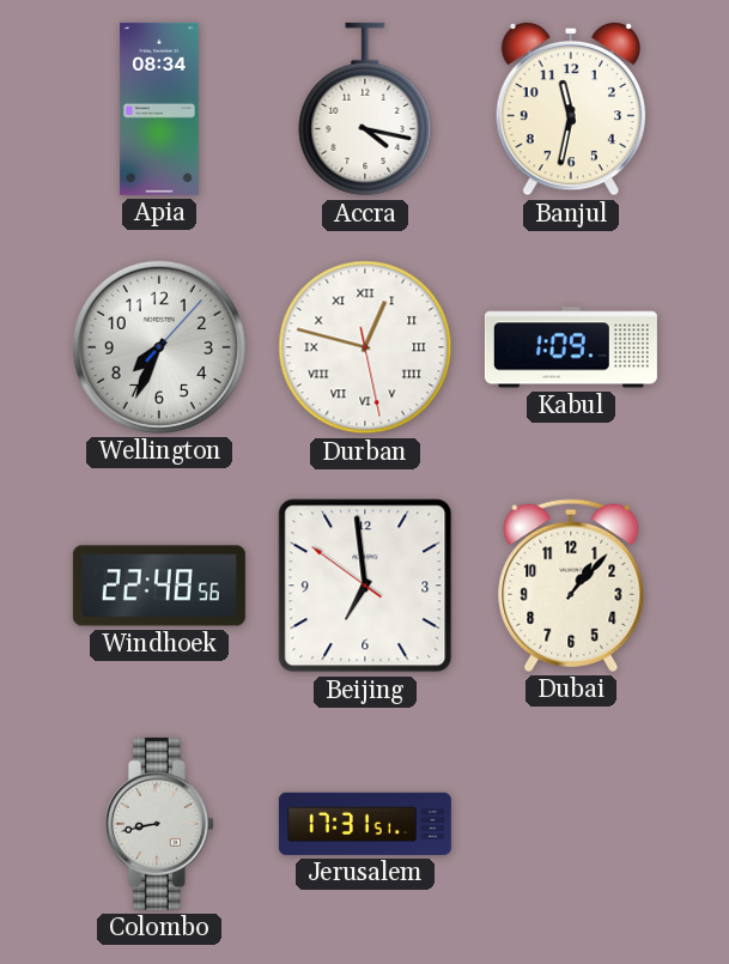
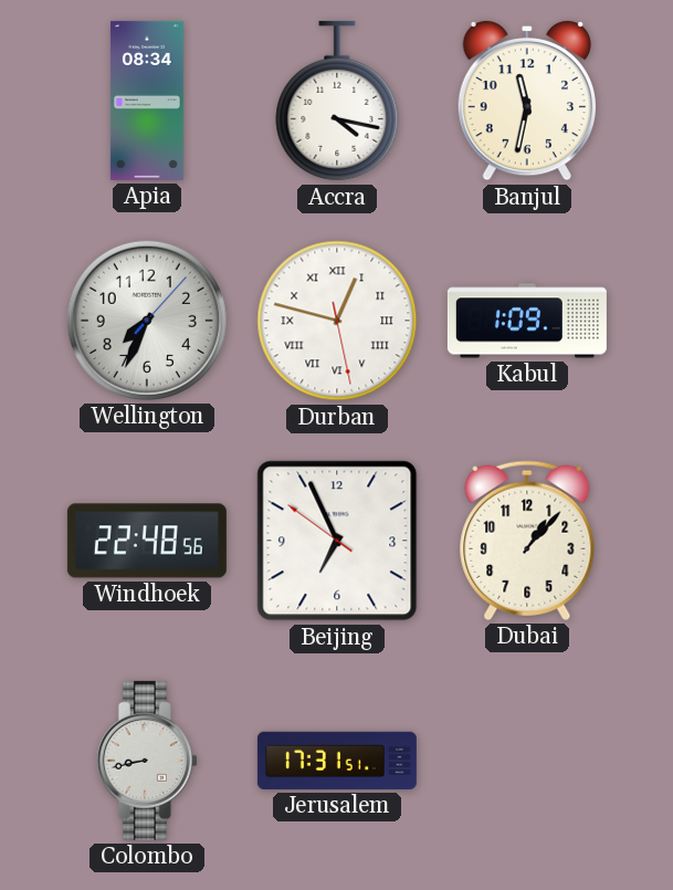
Beijing: 6:58 -> 6:55
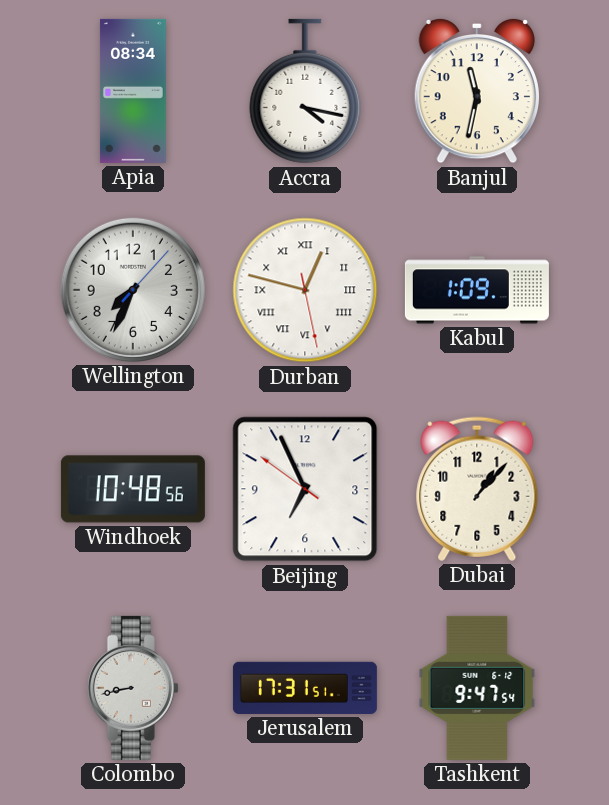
Windhoek: 22:48 -> 10:48
Tashkent: none -> 9:47
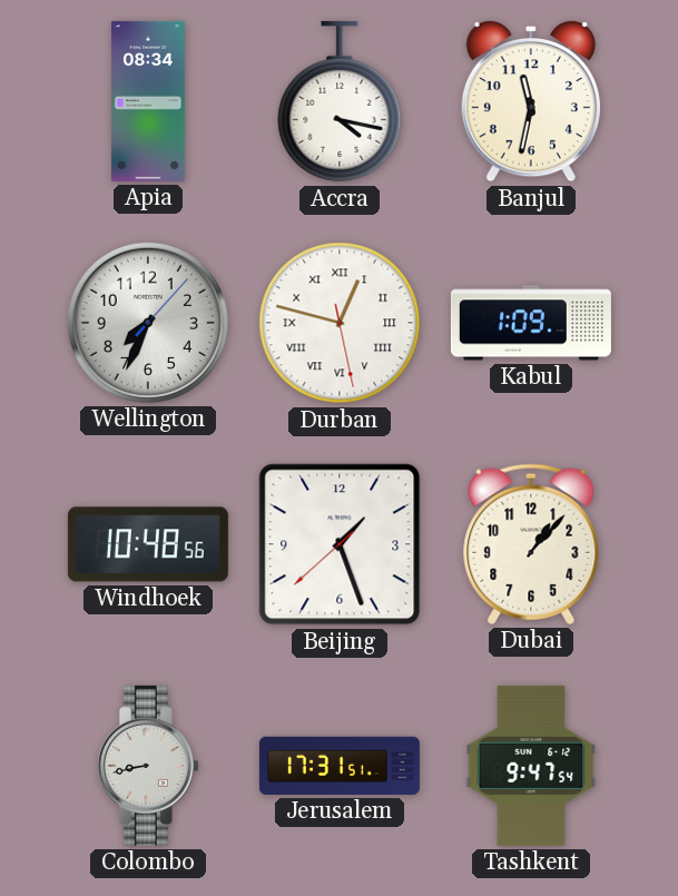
Beijing: 6:55 -> 1:26
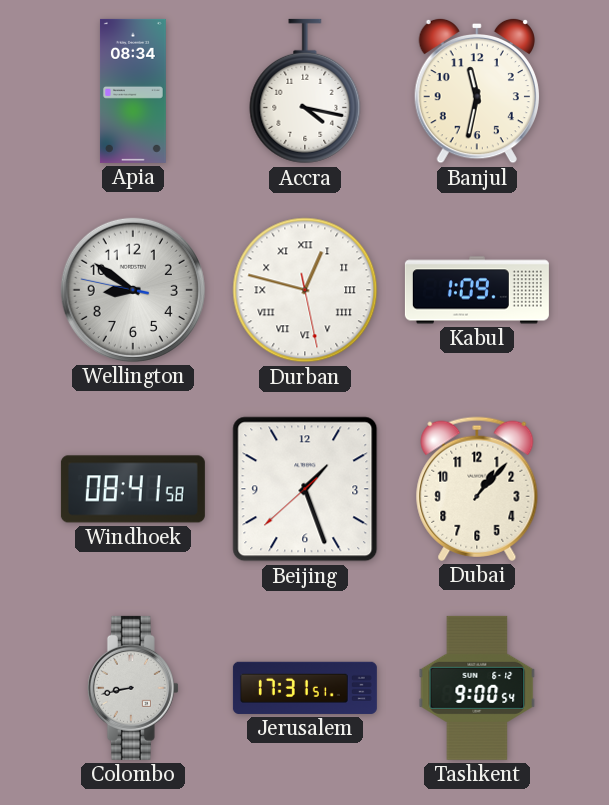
Wellington: 7:34 -> 8:50
Windhoek: 10:48 -> 08:41
Tashkent: 9:47 -> 9:00
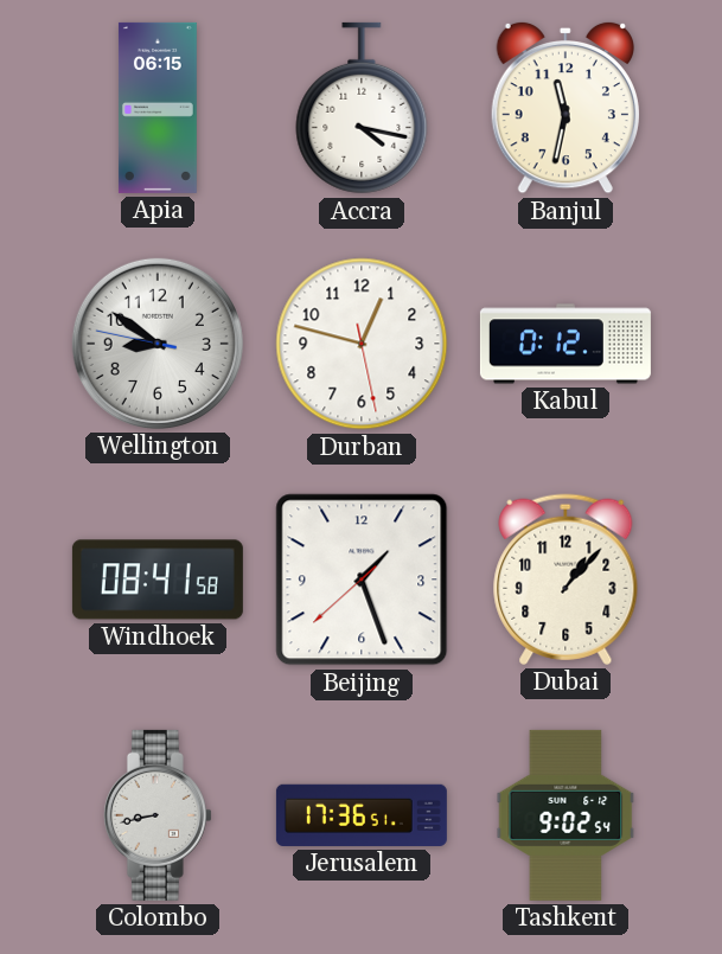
Apia: 08:34 -> 06:15
Durban numerals: Roman -> Arabic
Kabul: 1:09 -> 0:12
Jerusalem: 17:31 -> 17:36
Tashkent: 9:00 -> 9:02
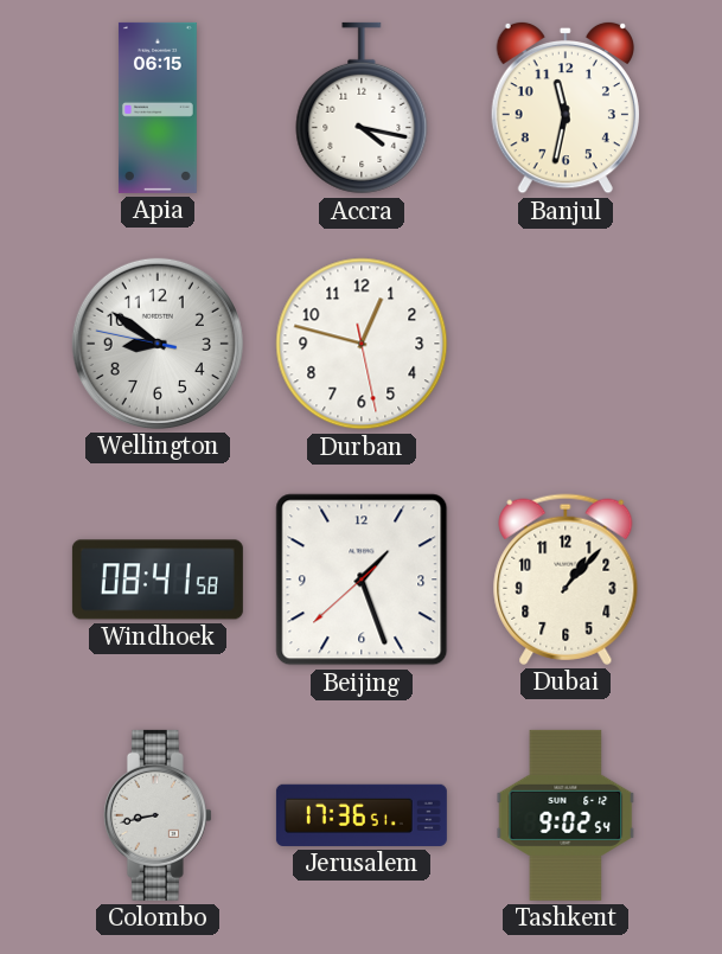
Kabul: 0:12 -> none
